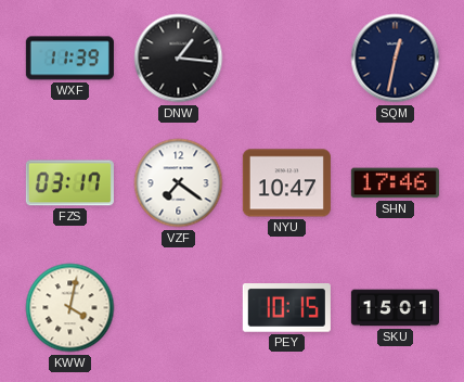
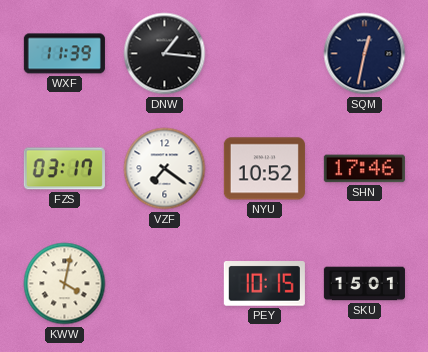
NYU: 10:47 -> 10:52
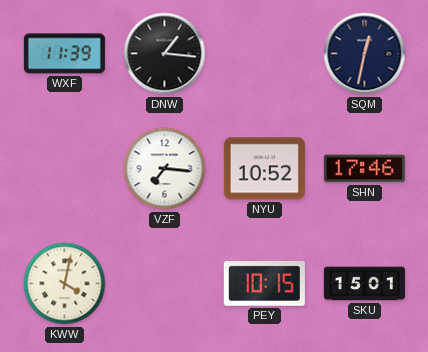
FZS: 03:17 -> none
VZF: 7:21 -> 7:16
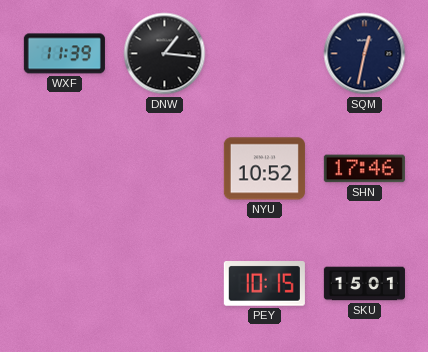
VZF: 7:16 -> none
KWW: 4:02 -> none
